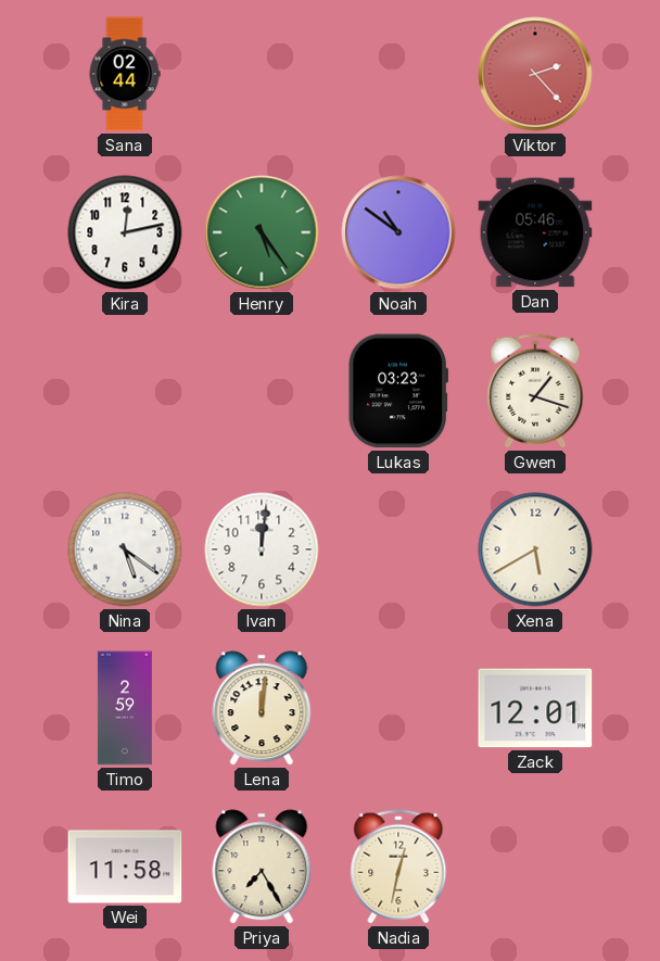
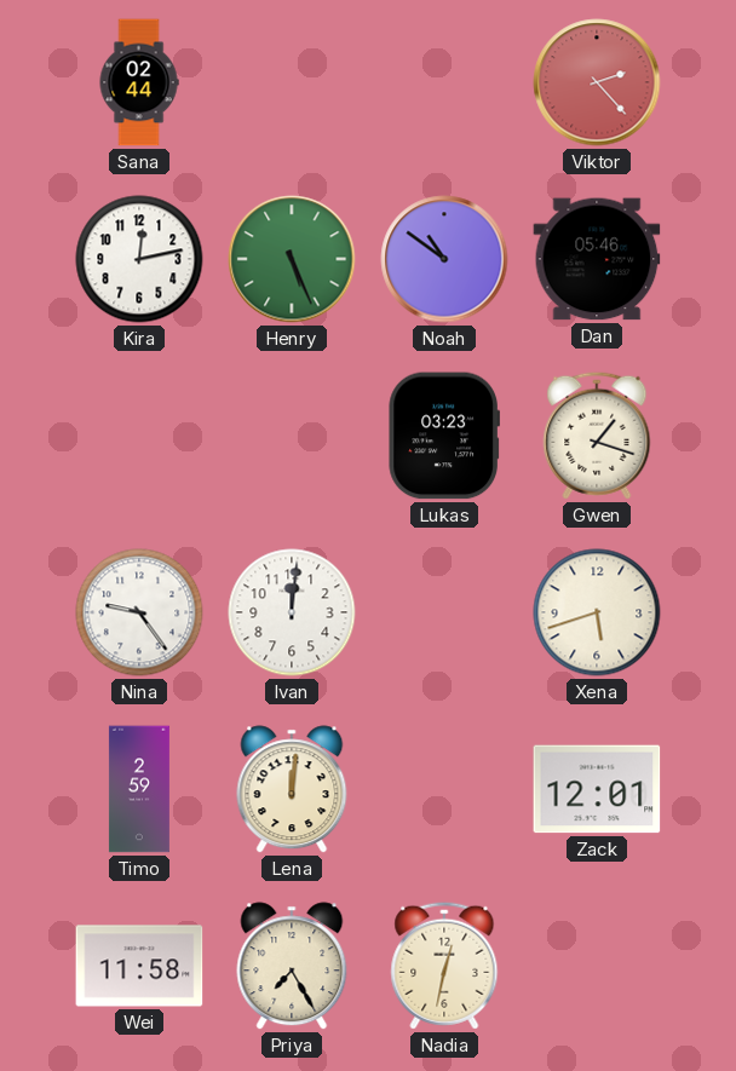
Henry: 5:24 -> 5:26
Nina: 5:21 -> 9:24
Xena: 5:40 -> 5:42
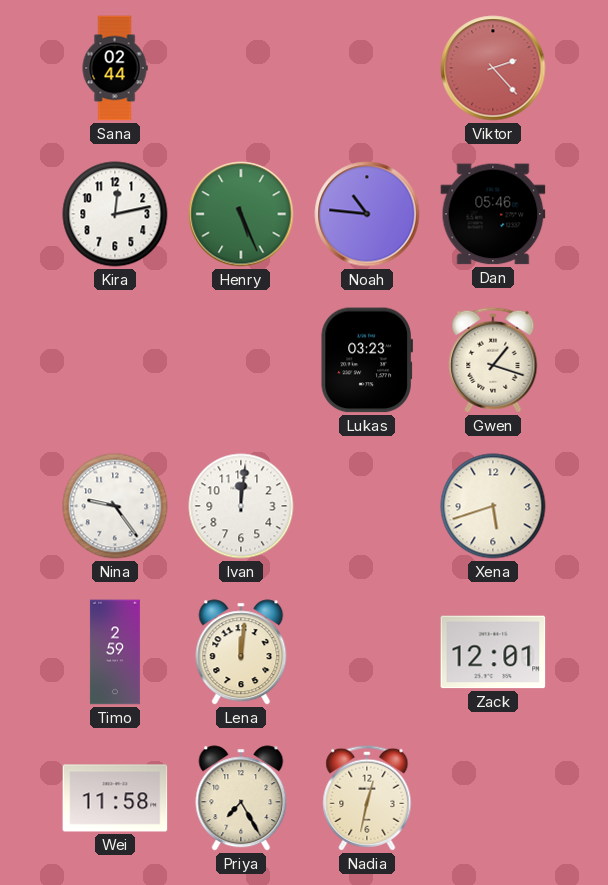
Noah: 10:51 -> 10:46
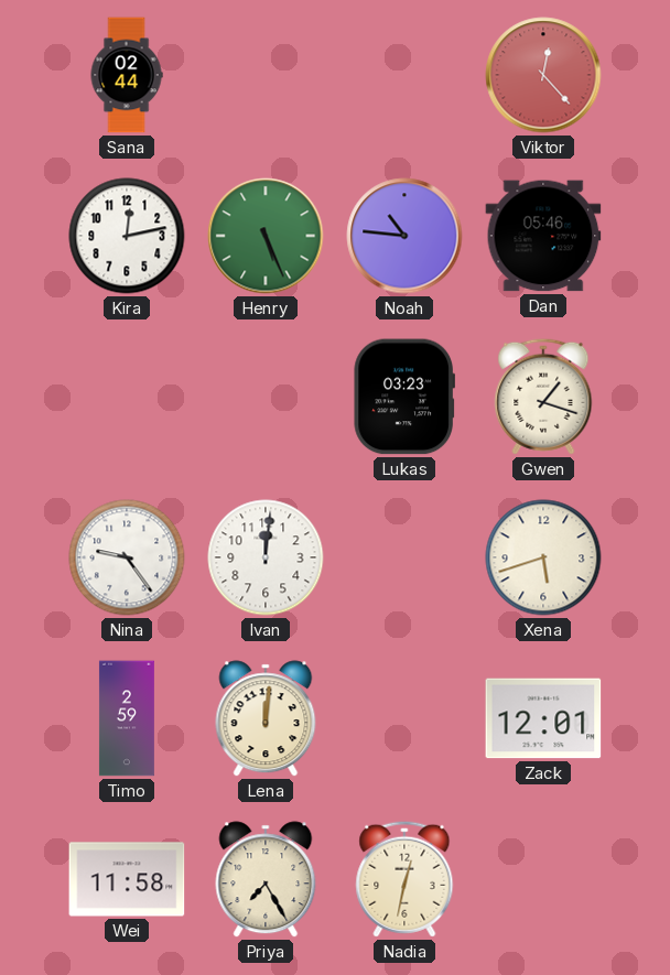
Viktor: 2:23 -> 12:23
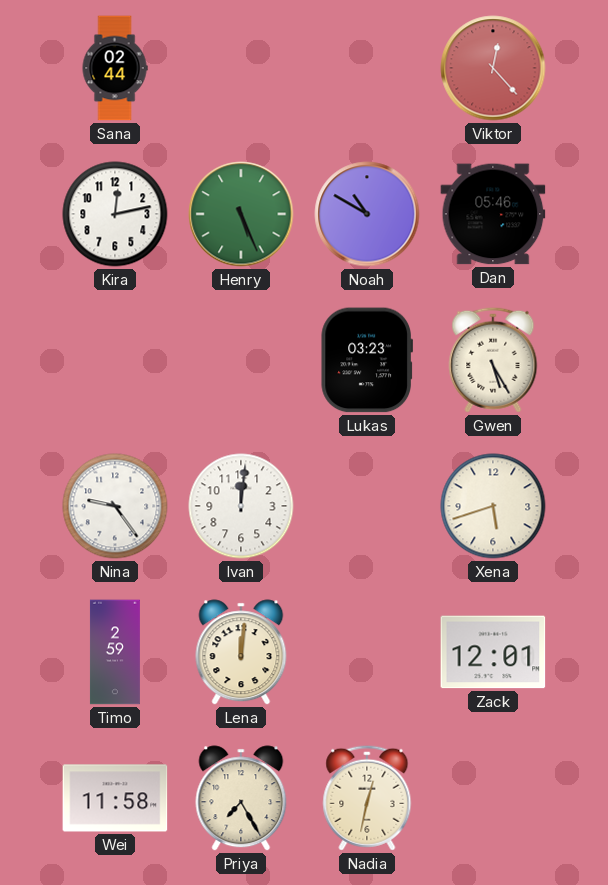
Noah: 10:46 -> 10:50
Gwen: 1:18 -> 5:25
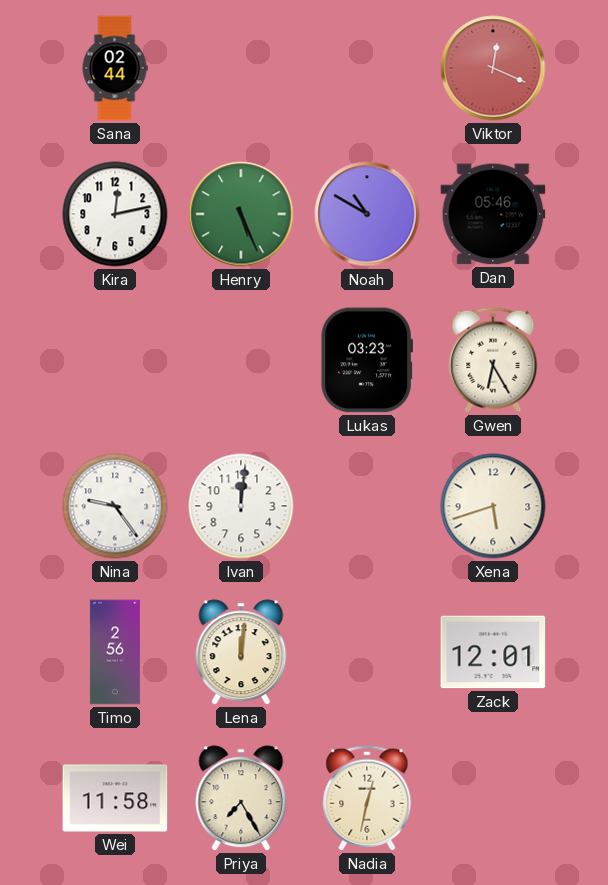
Viktor: 12:23 -> 12:19
Gwen: 5:25 -> 6:25
Timo: 2:59 -> 2:56
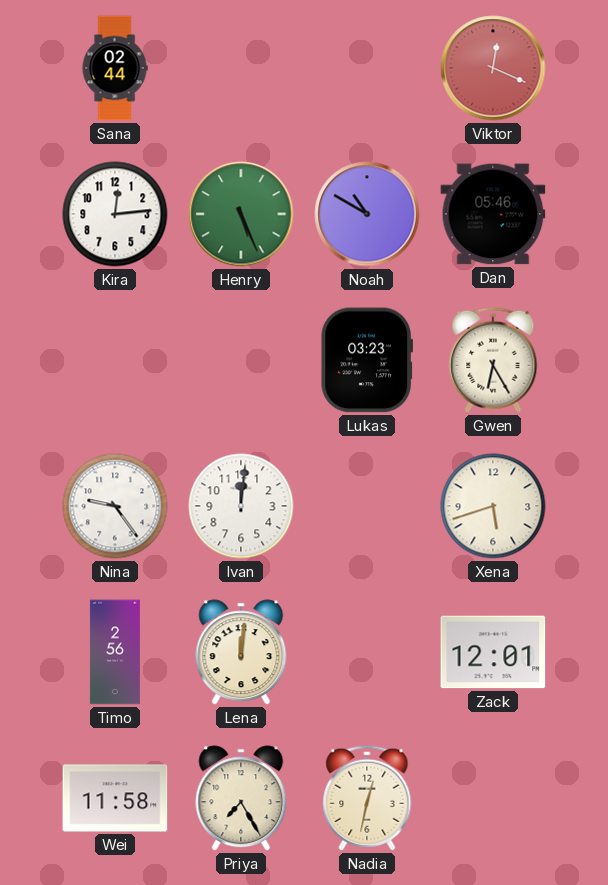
Kira: 12:13 -> 12:14
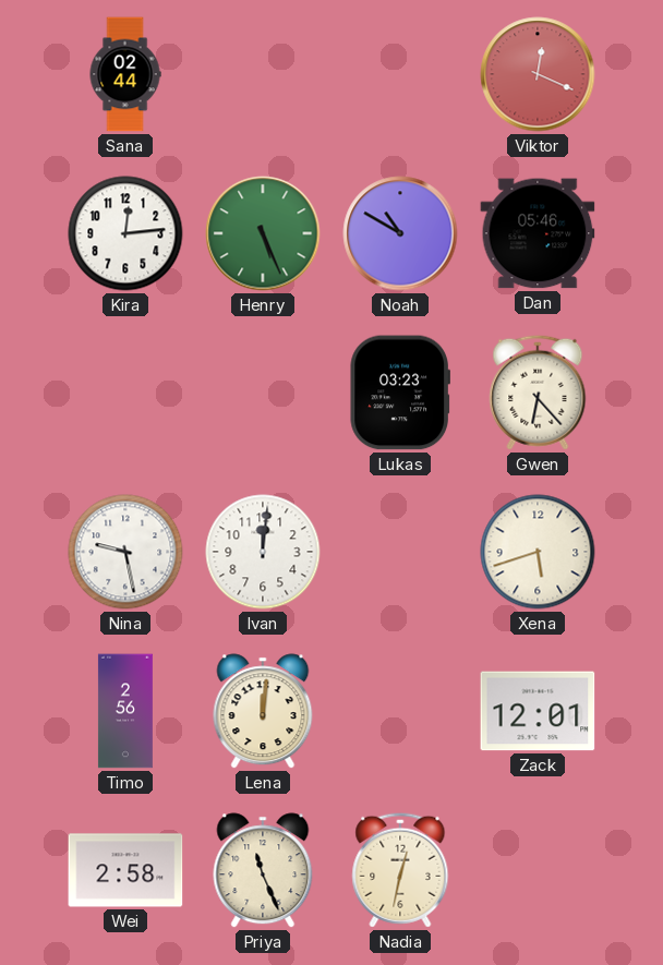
Gwen: 6:25 -> 6:23
Nina: 9:24 -> 9:28
Wei: 11:58 -> 2:58
Priya: 7:25 -> 11:26
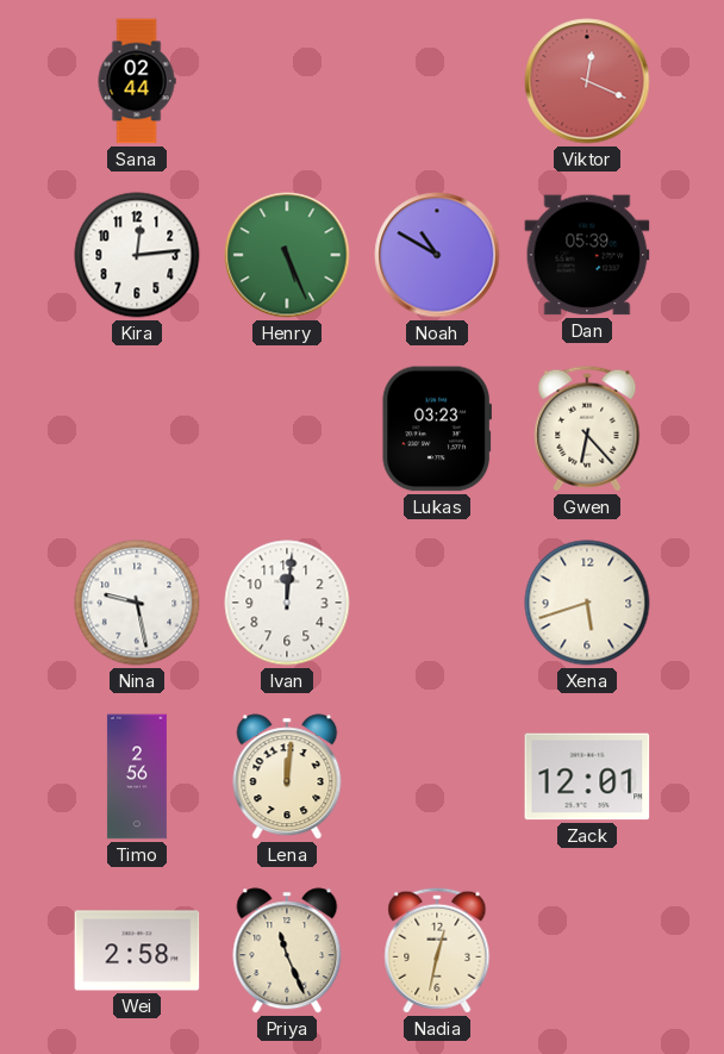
Dan: 05:46 -> 05:39
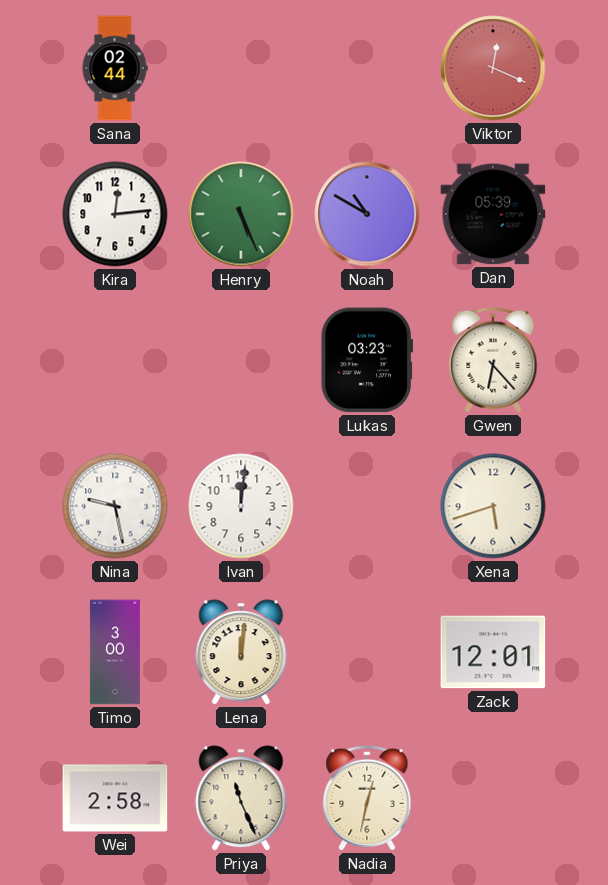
Timo: 2:56 -> 3:00
